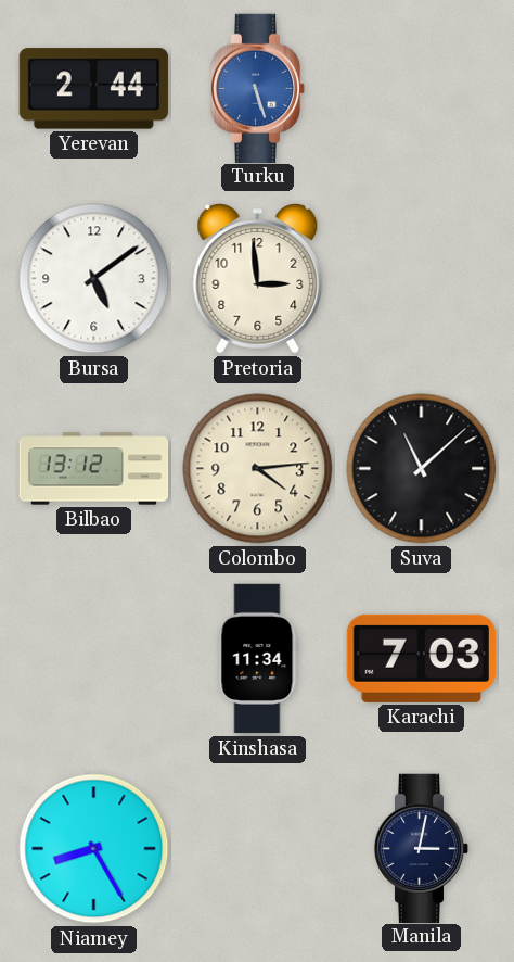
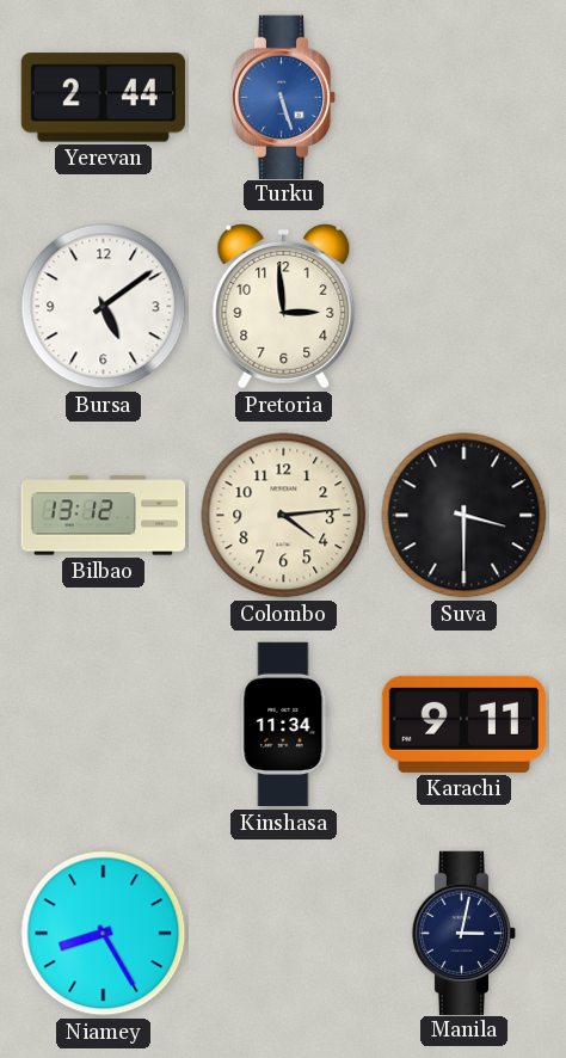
Suva: 11:08 -> 3:30
Karachi: 7:03 -> 9:11
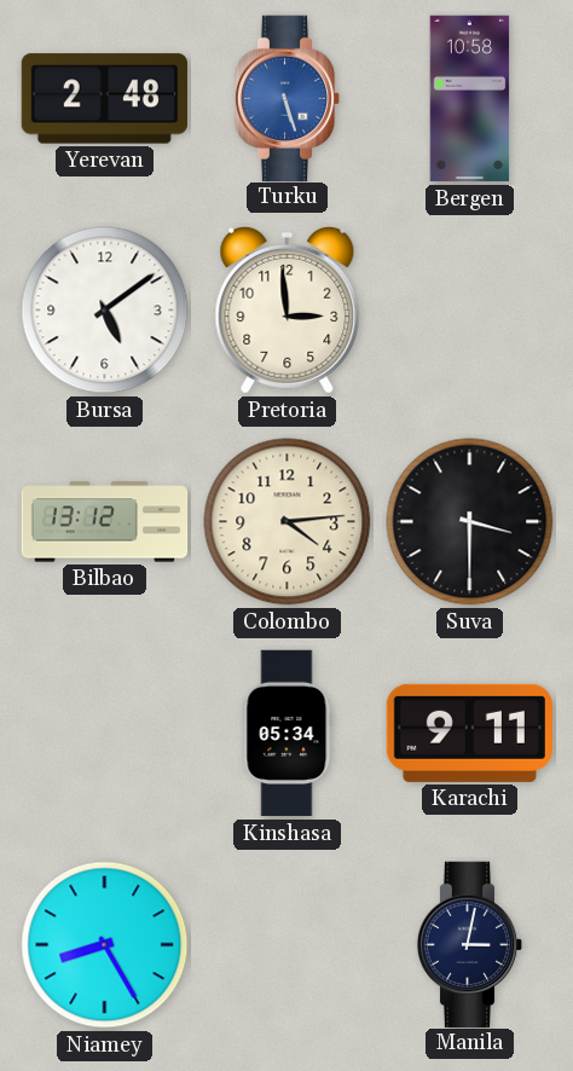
Yerevan: 2:44 -> 2:48
Bergen: none -> 10:58
Kinshasa: 11:34 -> 05:34
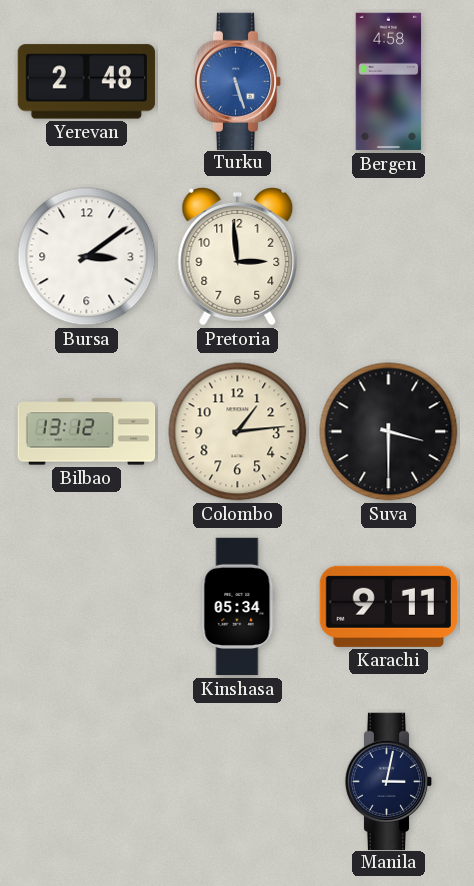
Bergen: 10:58 -> 4:58
Bursa: 5:09 -> 3:09
Colombo: 4:14 -> 1:14
Niamey: 8:25 -> none
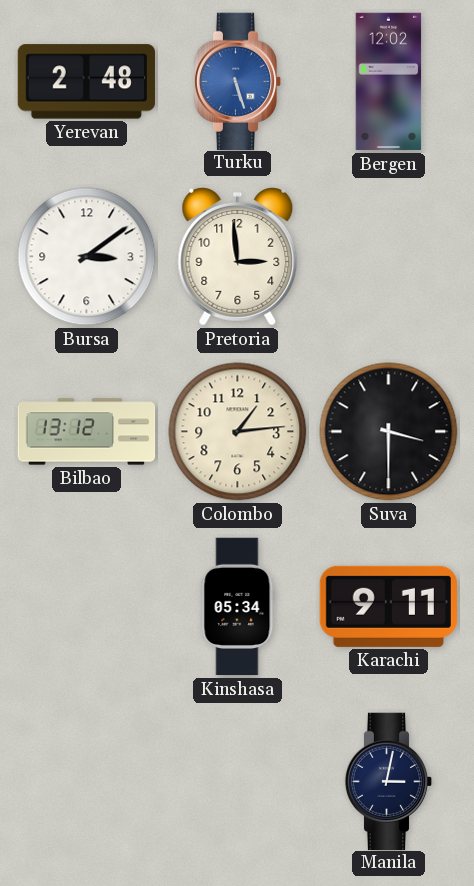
Bergen: 4:58 -> 12:02
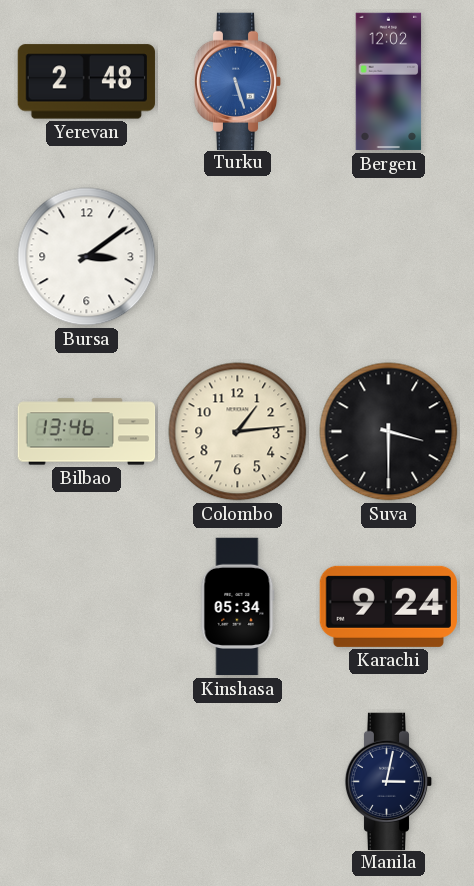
Pretoria: 2:59 -> none
Bilbao: 13:12 -> 13:46
Karachi: 9:11 -> 9:24
